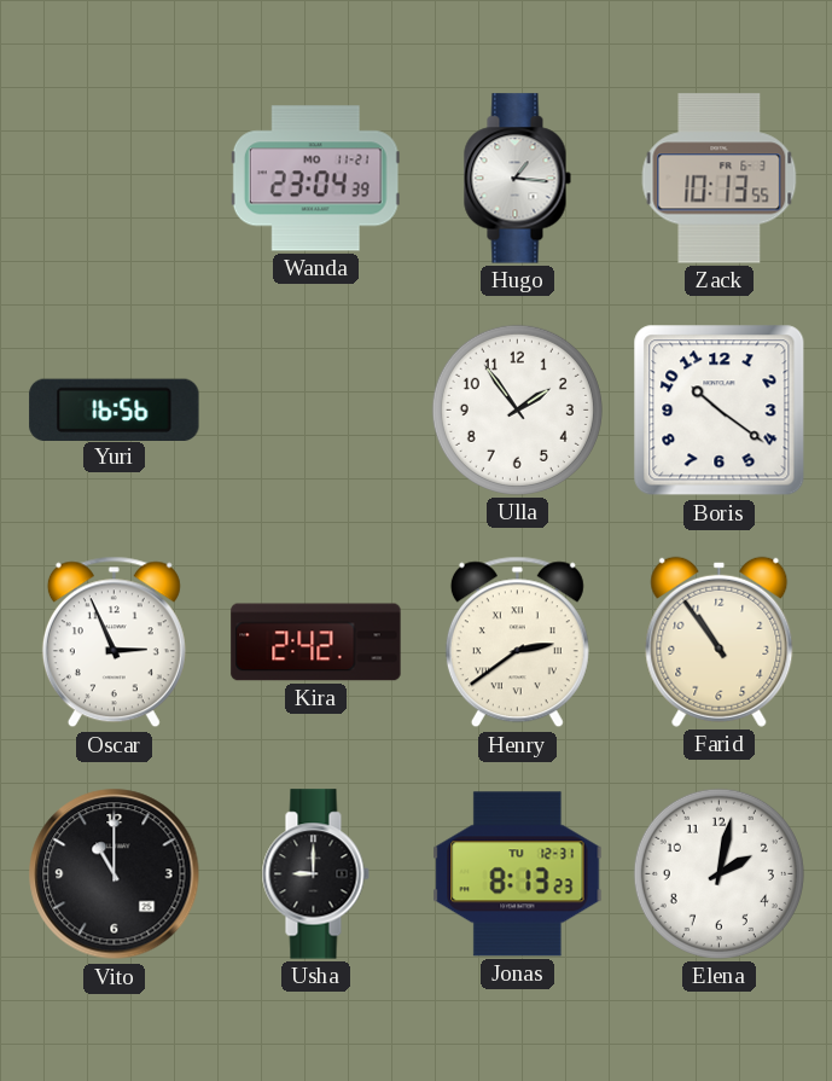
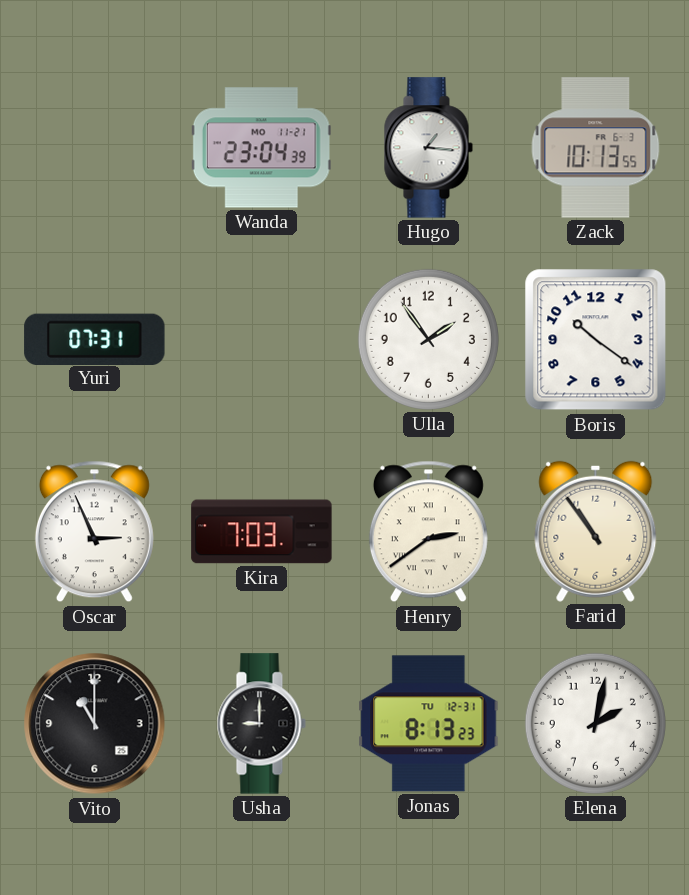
Yuri: 16:56 -> 07:31
Kira: 2:42 -> 7:03
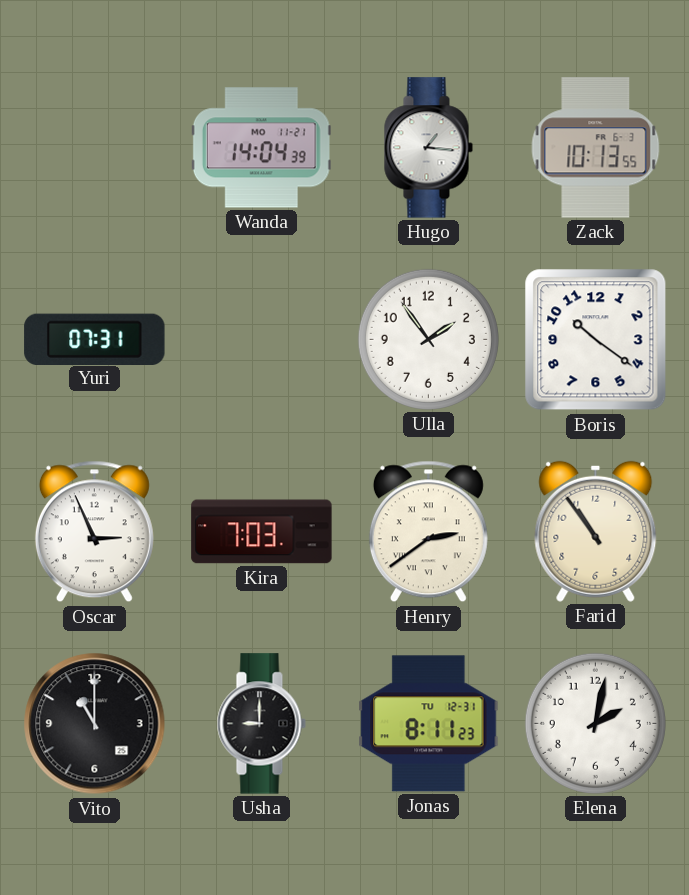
Wanda: 23:04 -> 14:04
Jonas: 8:13 -> 8:11
